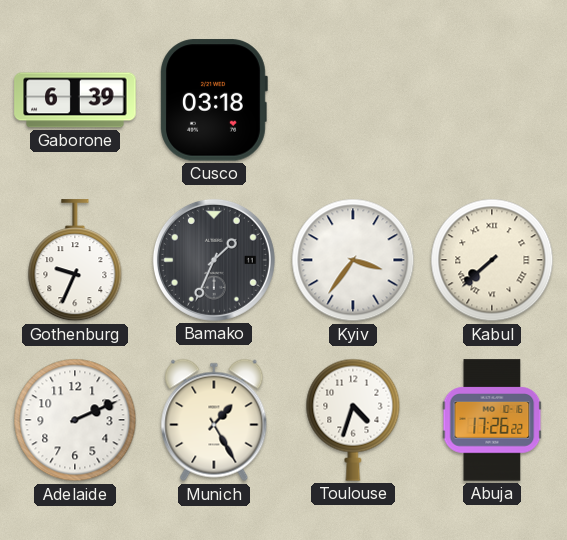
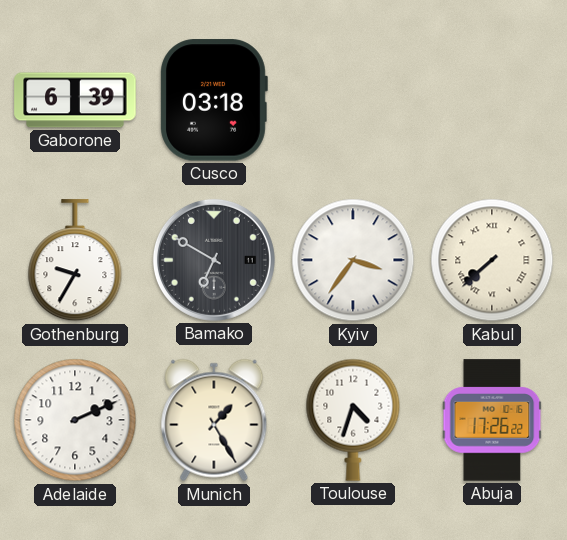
Gothenburg: 9:34 -> 9:35
Bamako: 1:34 -> 6:50
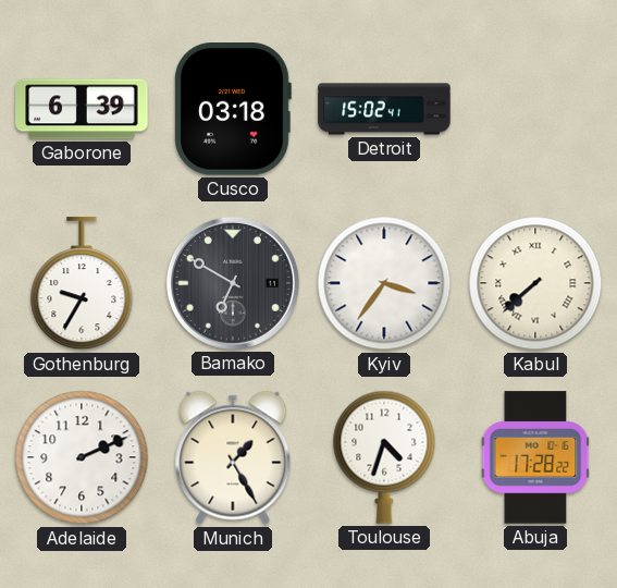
Detroit: none -> 15:02
Abuja: 17:26 -> 17:28
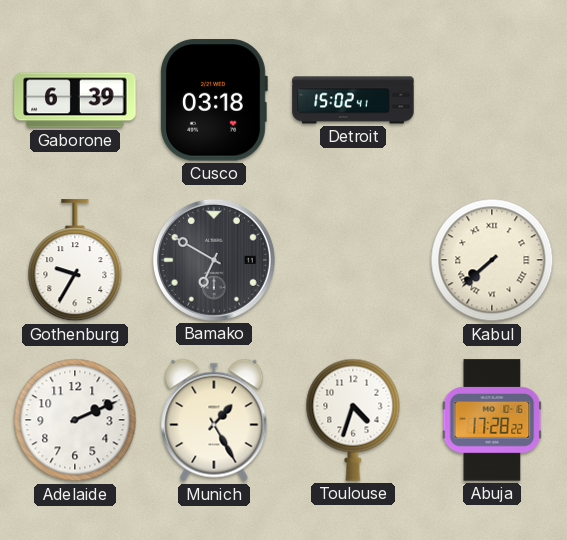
Kyiv: 3:36 -> none
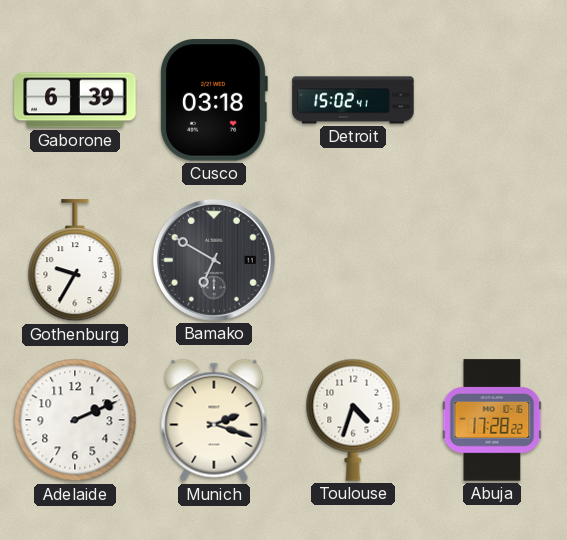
Kabul: 7:38 -> none
Munich: 1:25 -> 2:18
